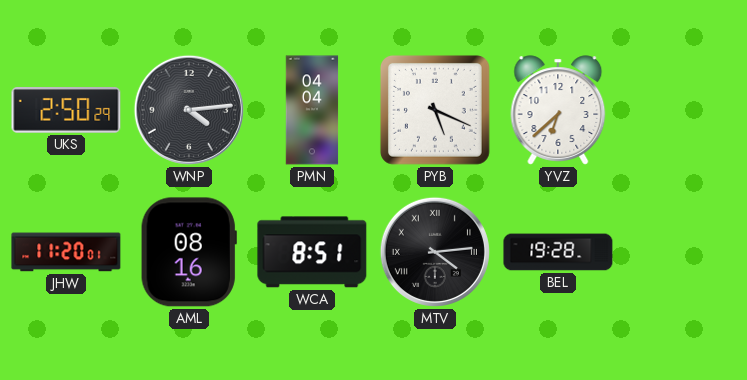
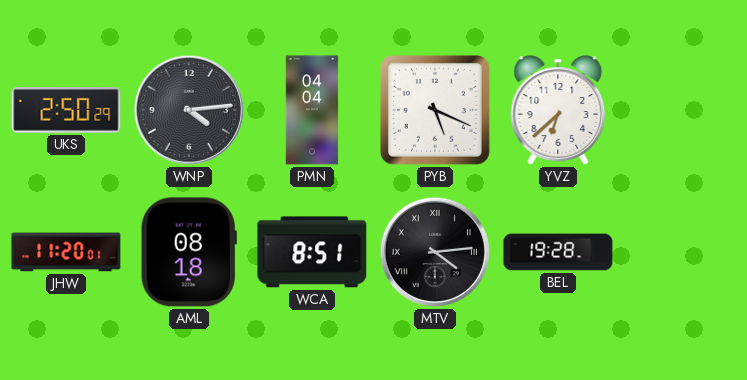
AML: 08:16 -> 08:18
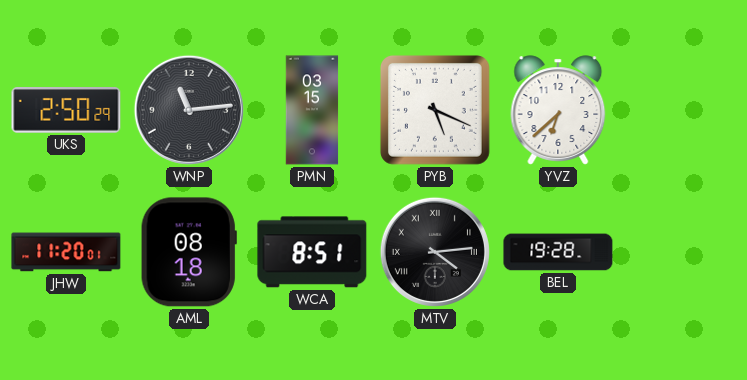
WNP: 4:14 -> 11:14
PMN: 04:04 -> 03:15
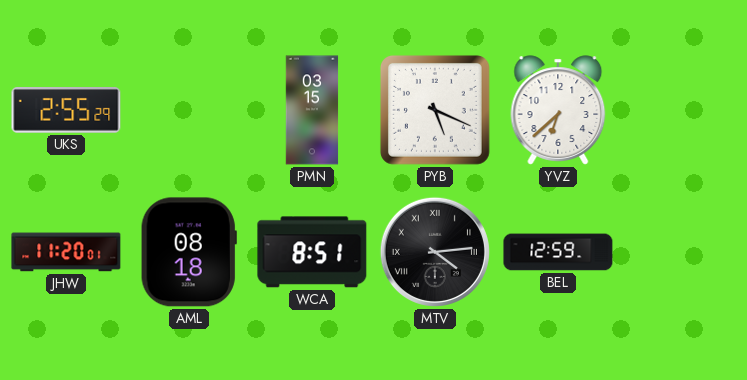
UKS: 2:50 -> 2:55
WNP: 11:14 -> none
BEL: 19:28 -> 12:59
